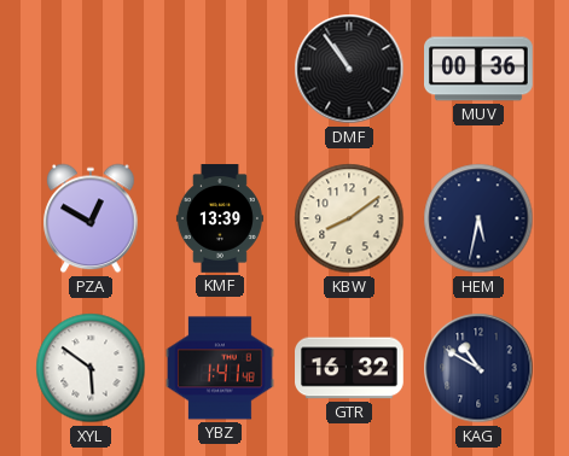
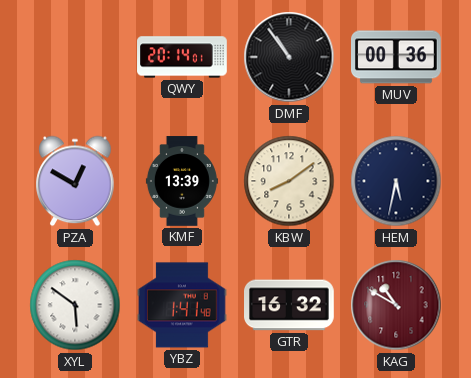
QWY: none -> 20:14
KAG dial: navy -> burgundy
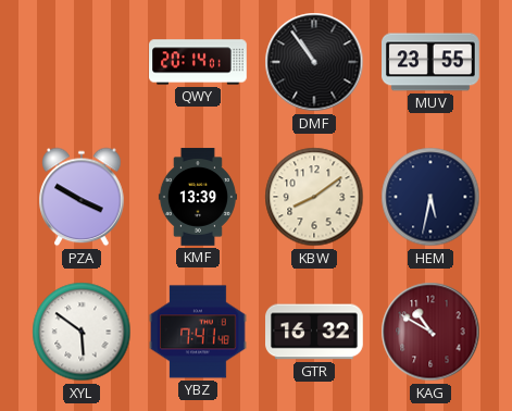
MUV: 00:36 -> 23:55
PZA: 12:50 -> 3:50
YBZ: 1:41 -> 7:41
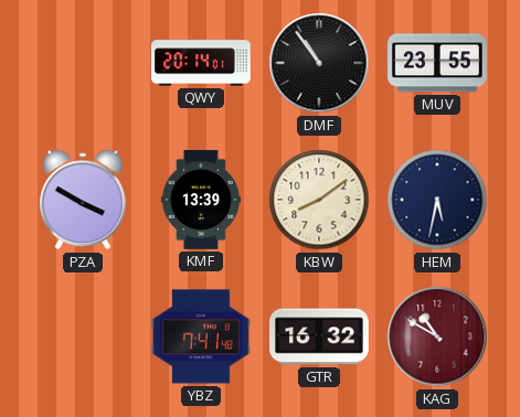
XYL: 5:51 -> none
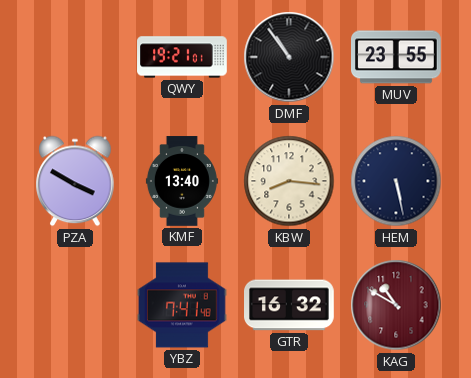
QWY: 20:14 -> 19:21
KMF: 13:39 -> 13:40
KBW: 8:09 -> 8:16
HEM: 5:32 -> 5:28
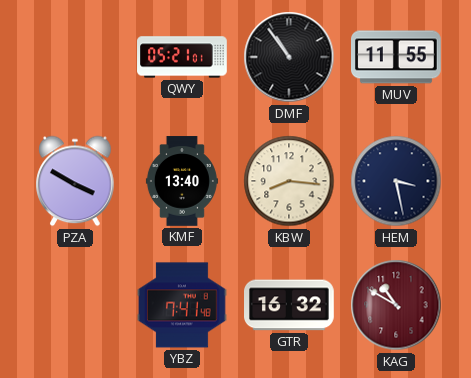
QWY: 19:21 -> 05:21
MUV: 23:55 -> 11:55
HEM: 5:28 -> 3:28
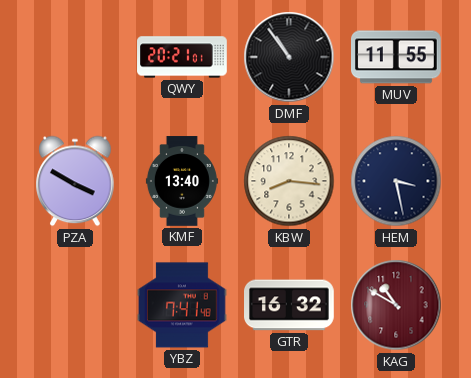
QWY: 05:21 -> 20:21
